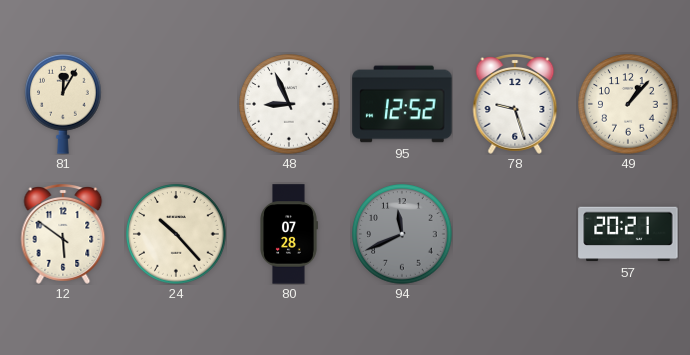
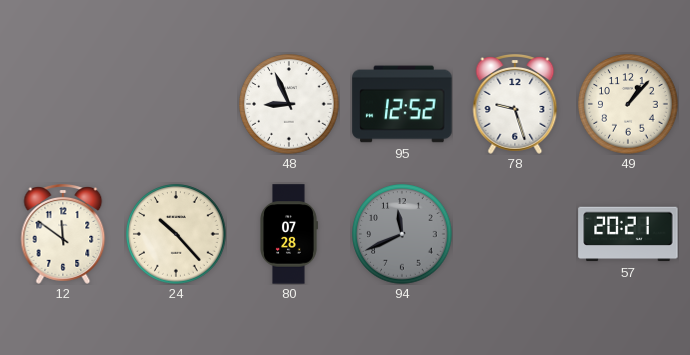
81: 12:05 -> none
12: 5:51 -> 11:51
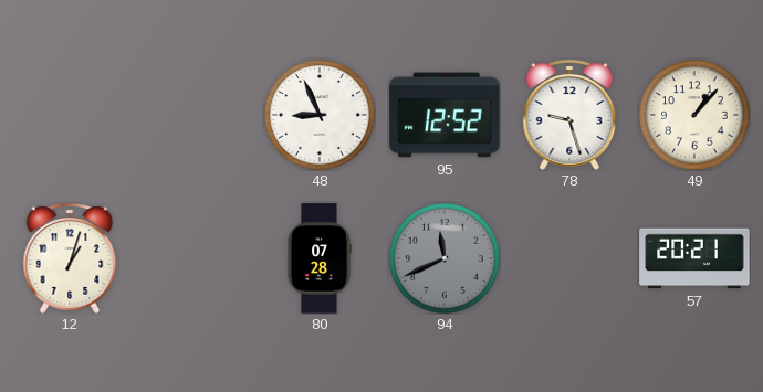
12: 11:51 -> 1:03
24: 10:23 -> none
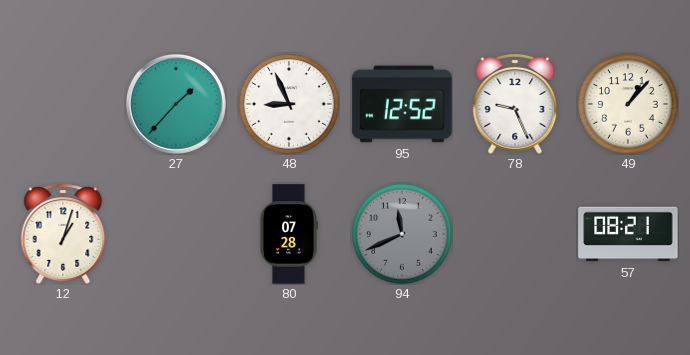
27: none -> 1:37
78: 9:27 -> 9:26
57: 20:21 -> 08:21
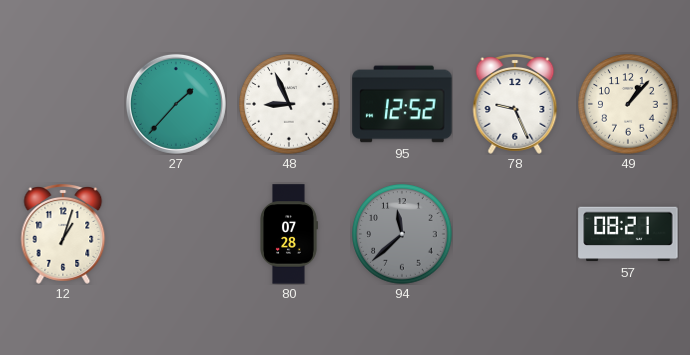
94: 11:41 -> 11:38
